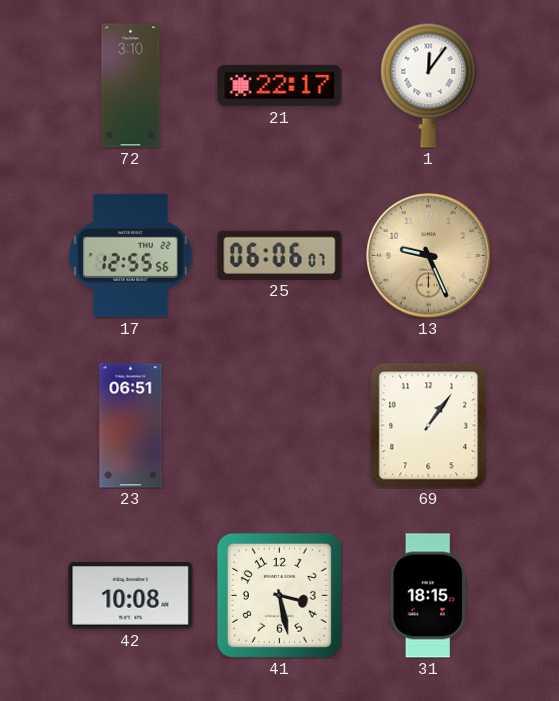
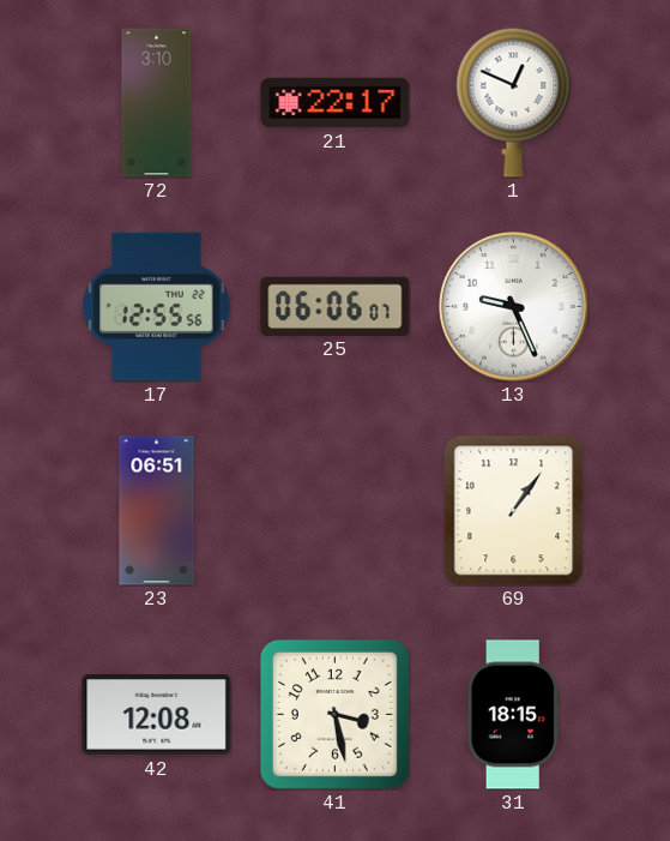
1: 12:06 -> 12:49
13 dial: champagne -> white
42: 10:08 -> 12:08
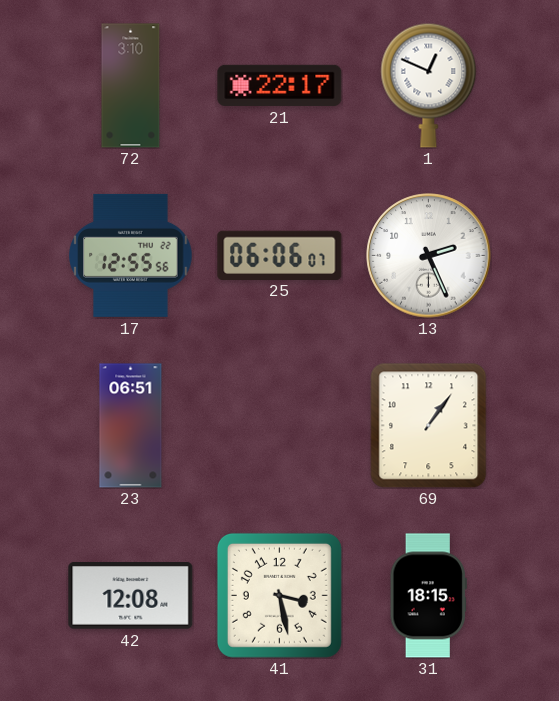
13: 9:26 -> 2:26
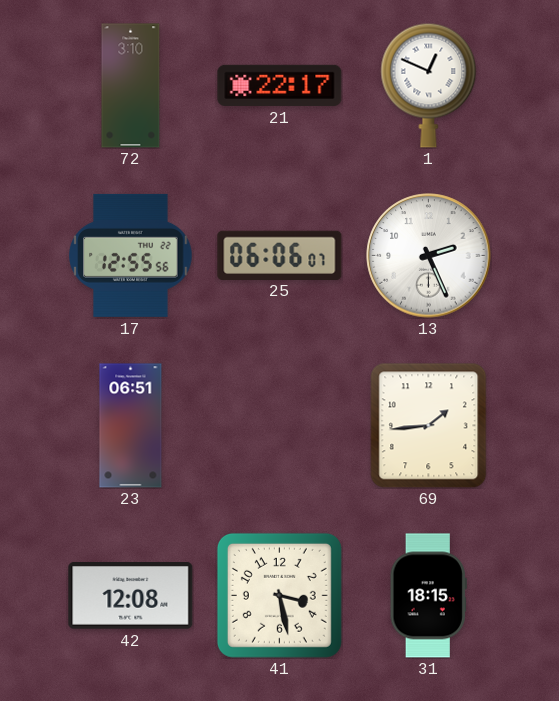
69: 1:06 -> 1:44
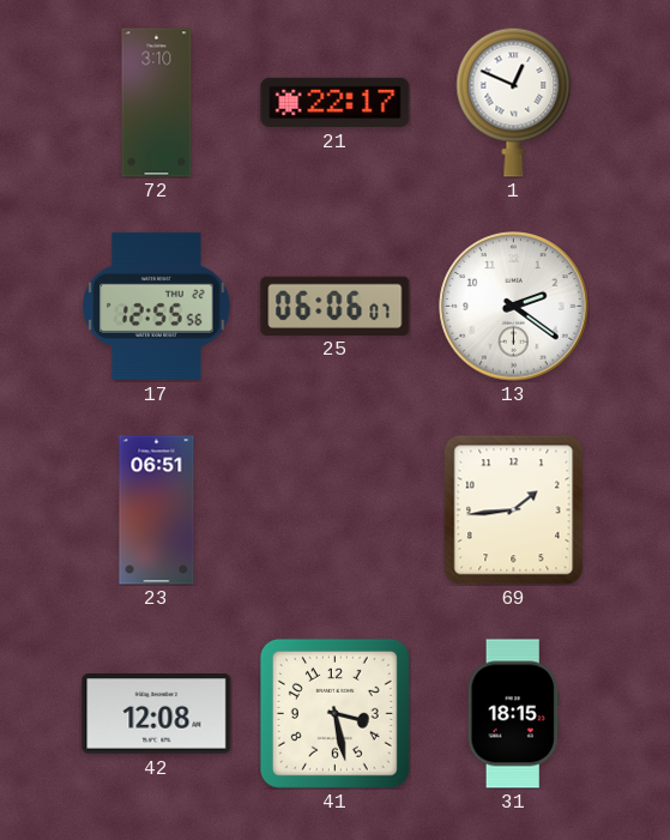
13: 2:26 -> 2:21
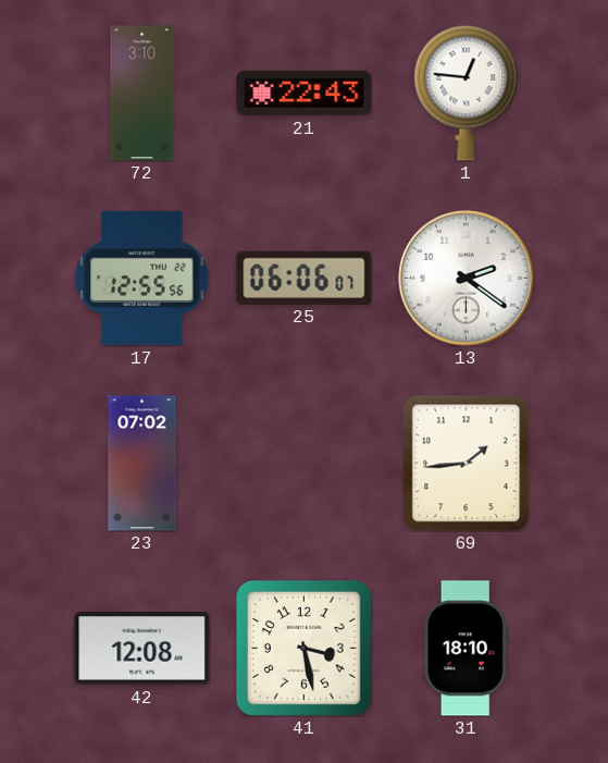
21: 22:17 -> 22:43
1: 12:49 -> 12:46
23: 06:51 -> 07:02
31: 18:15 -> 18:10
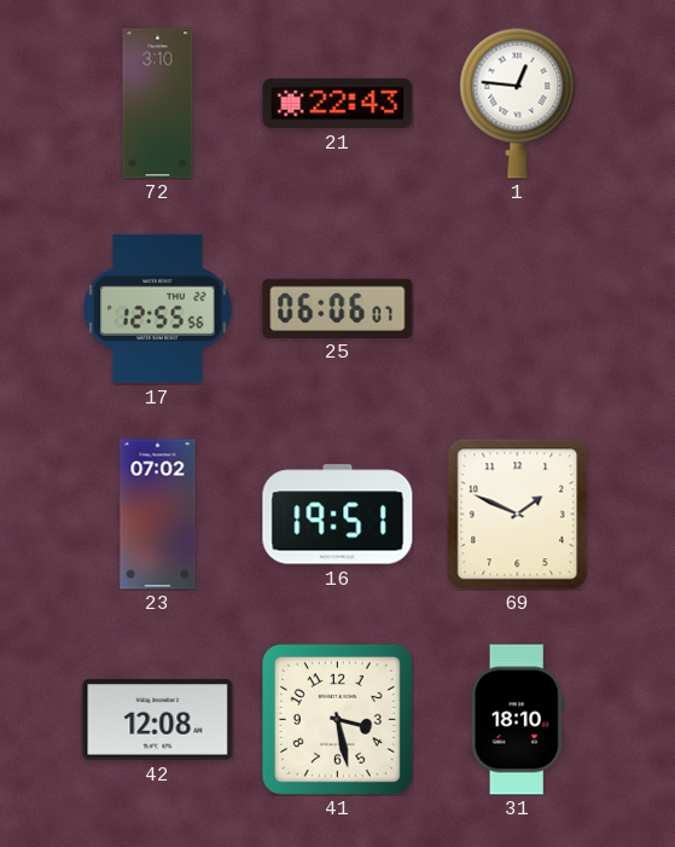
13: 2:21 -> none
16: none -> 19:51
69: 1:44 -> 1:49
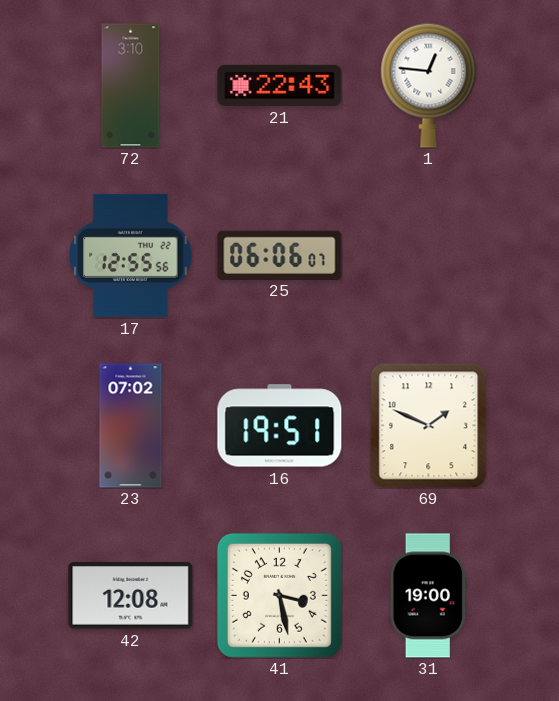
31: 18:10 -> 19:00
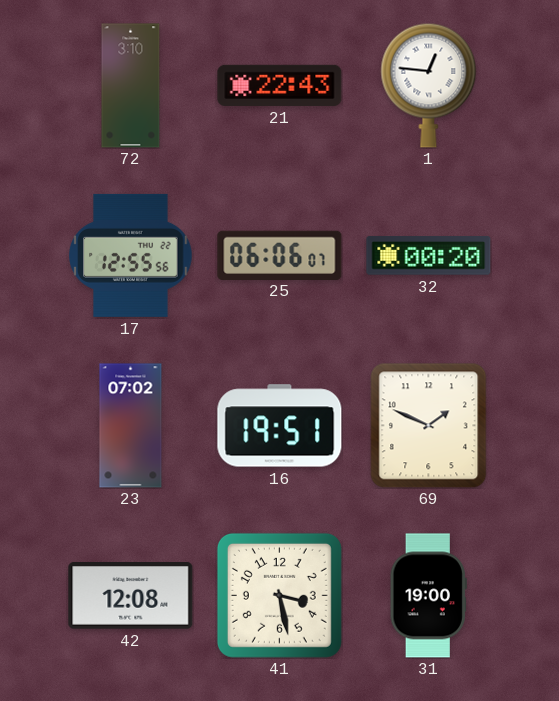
32: none -> 00:20
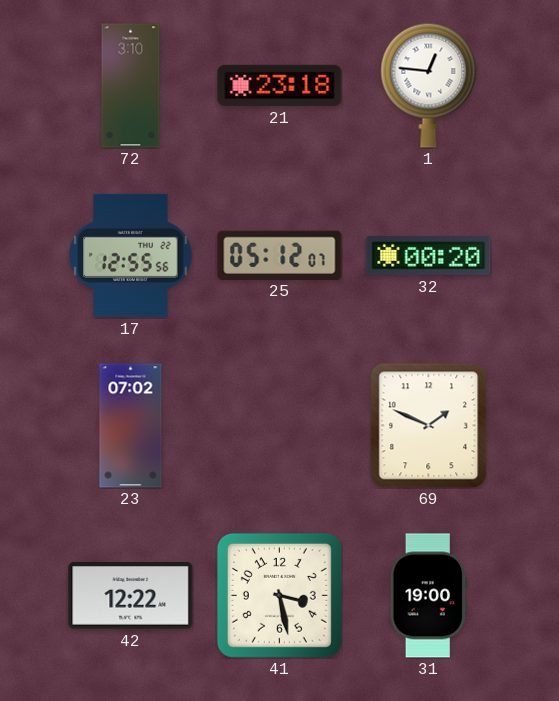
21: 22:43 -> 23:18
25: 06:06 -> 05:12
16: 19:51 -> none
42: 12:08 -> 12:22
